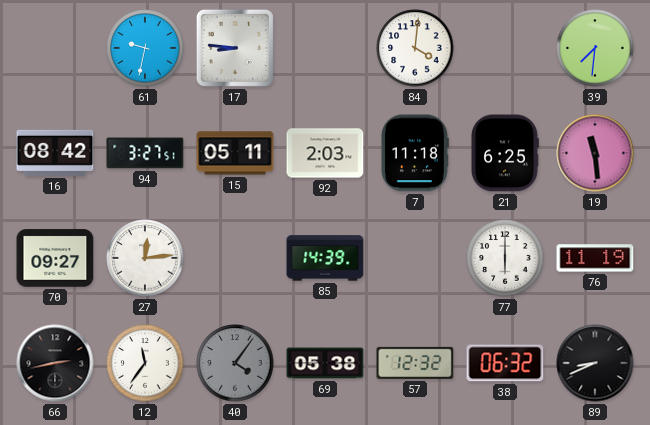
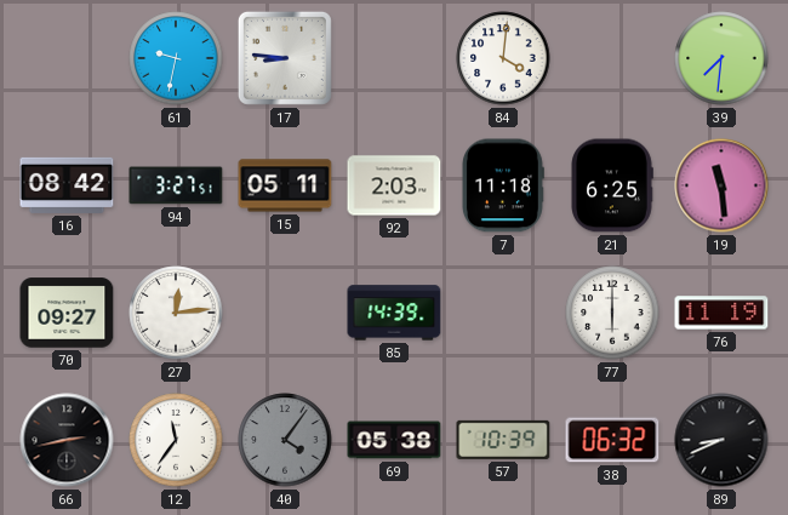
57: 12:32 -> 10:39
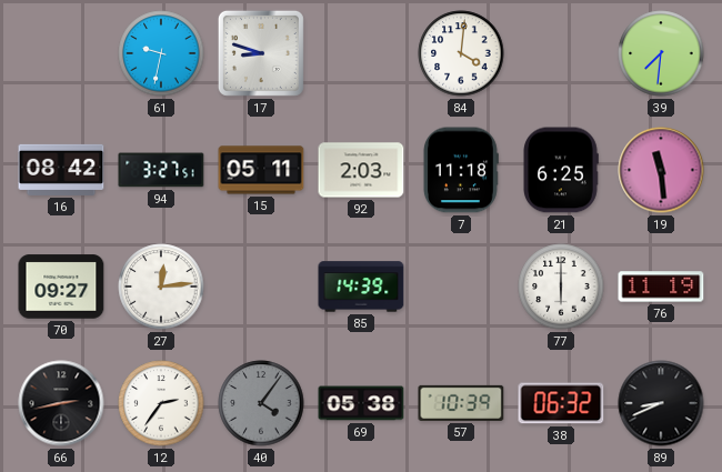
17: 8:46 -> 8:48
12: 11:36 -> 2:36
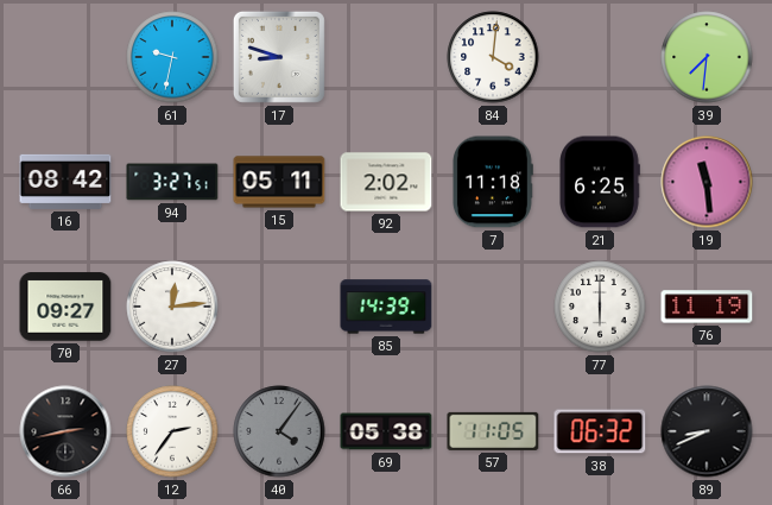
92: 2:03 -> 2:02
57: 10:39 -> 11:05
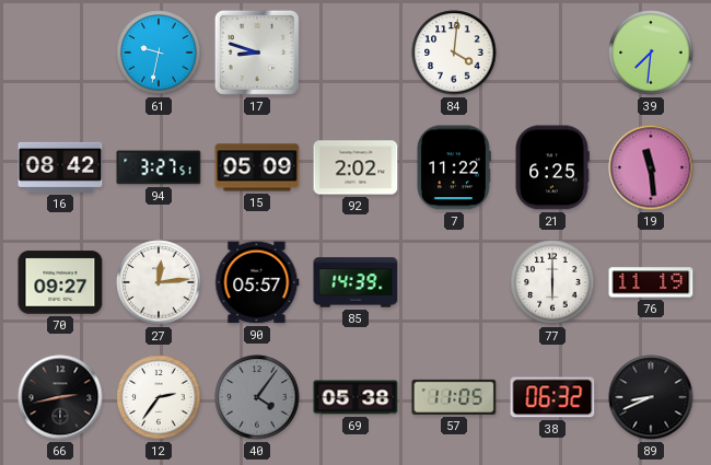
15: 05:11 -> 05:09
7: 11:18 -> 11:22
90: none -> 05:57
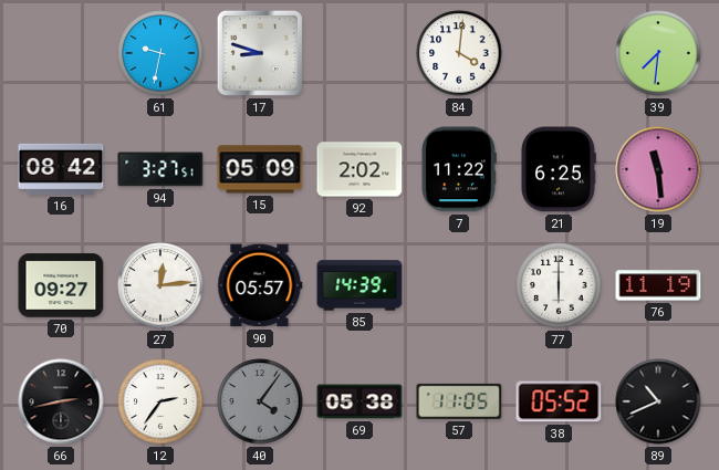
38: 06:32 -> 05:52
89: 8:41 -> 10:41
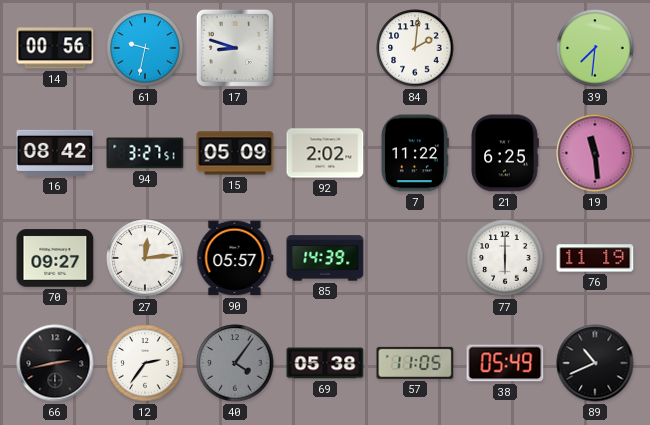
14: none -> 00:56
84: 4:01 -> 2:01
38: 05:52 -> 05:49
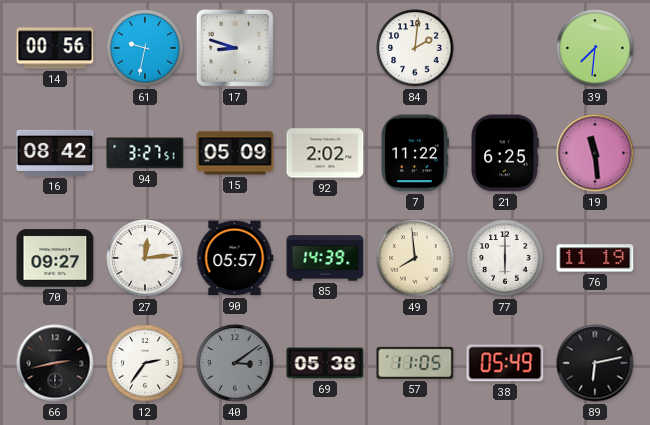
49: none -> 7:59
40: 4:06 -> 3:09
89: 10:41 -> 6:13
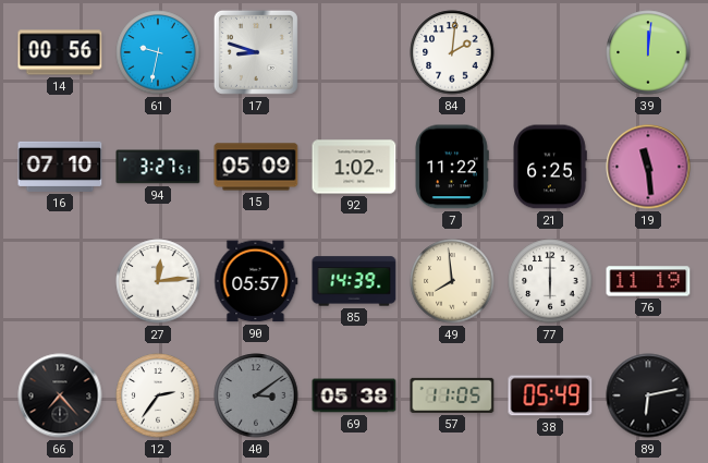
39: 7:31 -> 12:01
16: 08:42 -> 07:10
92: 2:02 -> 1:02
70: 09:27 -> none
66: 2:43 -> 7:23
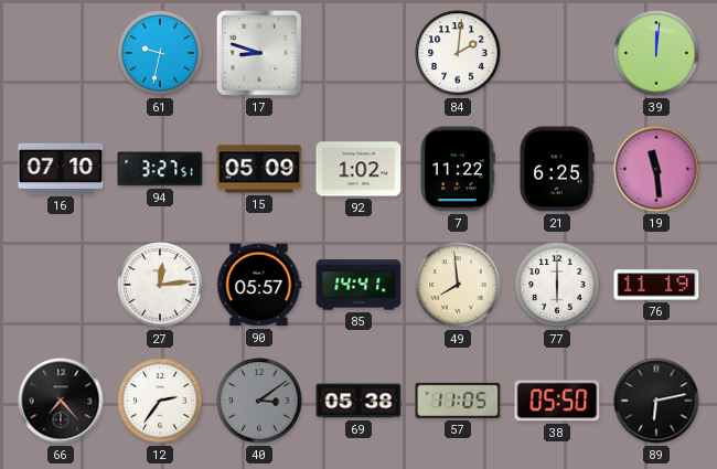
14: 00:56 -> none
85: 14:39 -> 14:41
38: 05:49 -> 05:50
